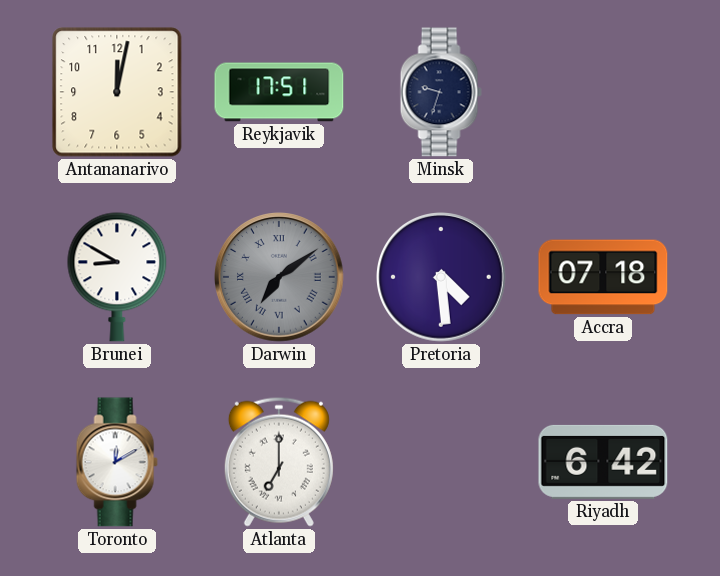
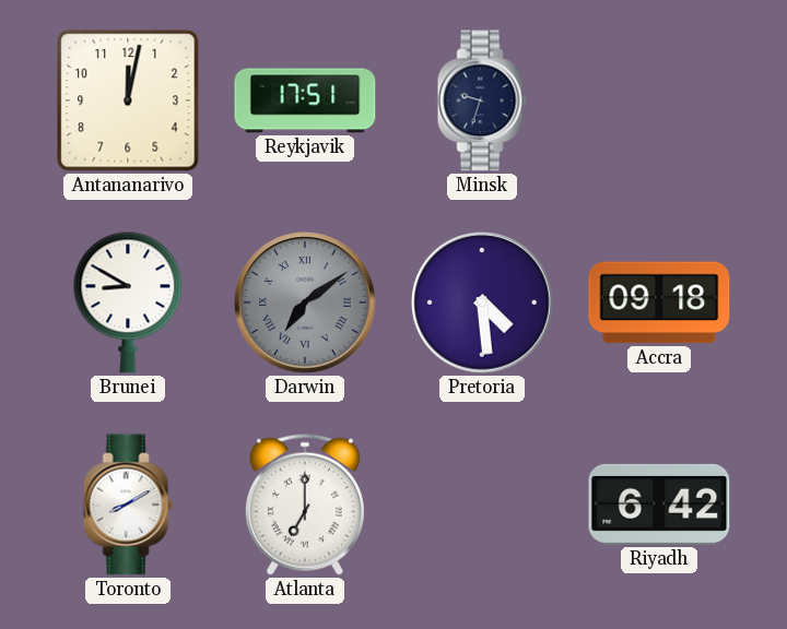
Accra: 07:18 -> 09:18
Toronto: 12:10 -> 8:10
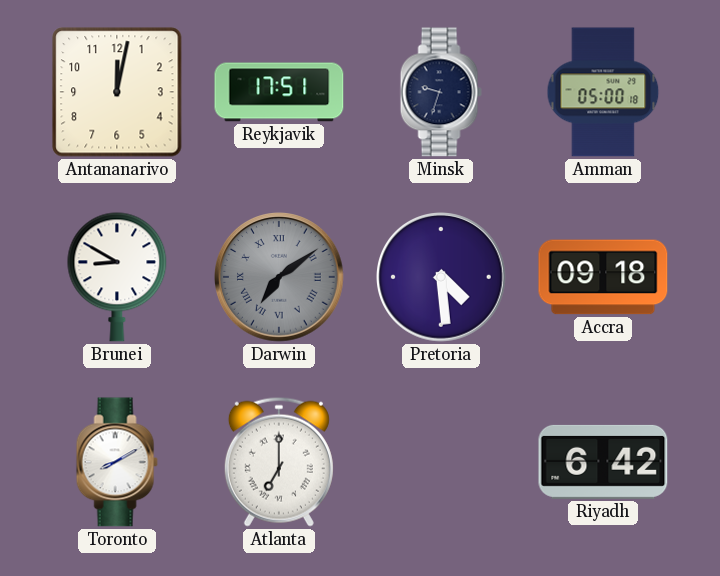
Amman: none -> 05:00
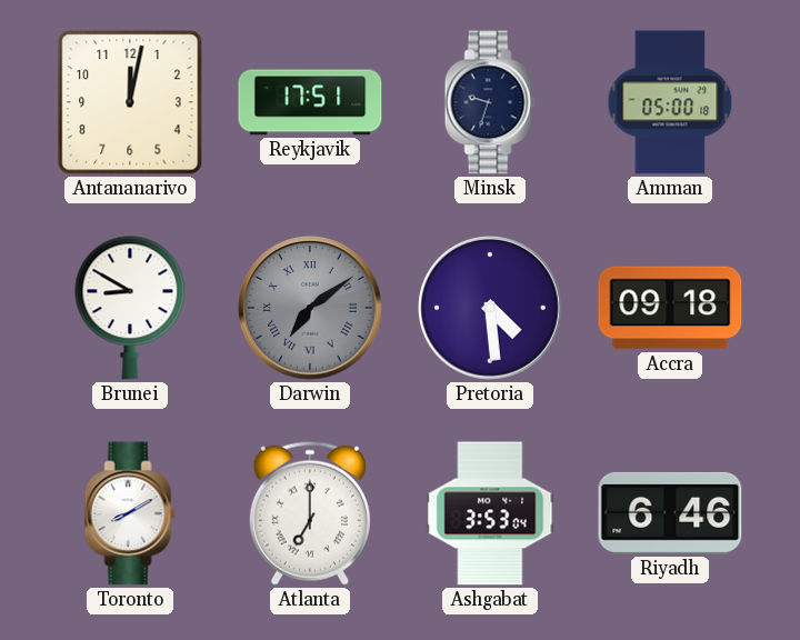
Ashgabat: none -> 3:53
Riyadh: 6:42 -> 6:46
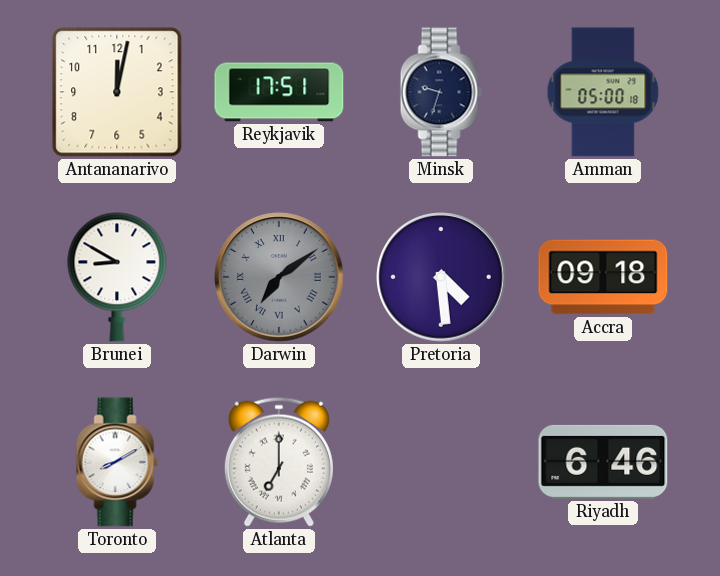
Ashgabat: 3:53 -> none
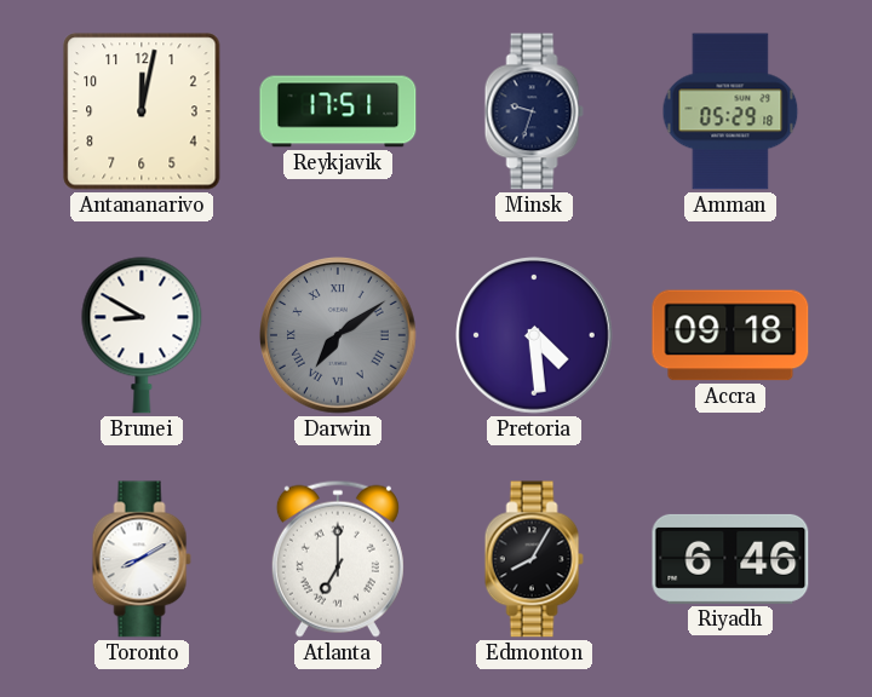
Amman: 05:00 -> 05:29
Edmonton: none -> 8:05
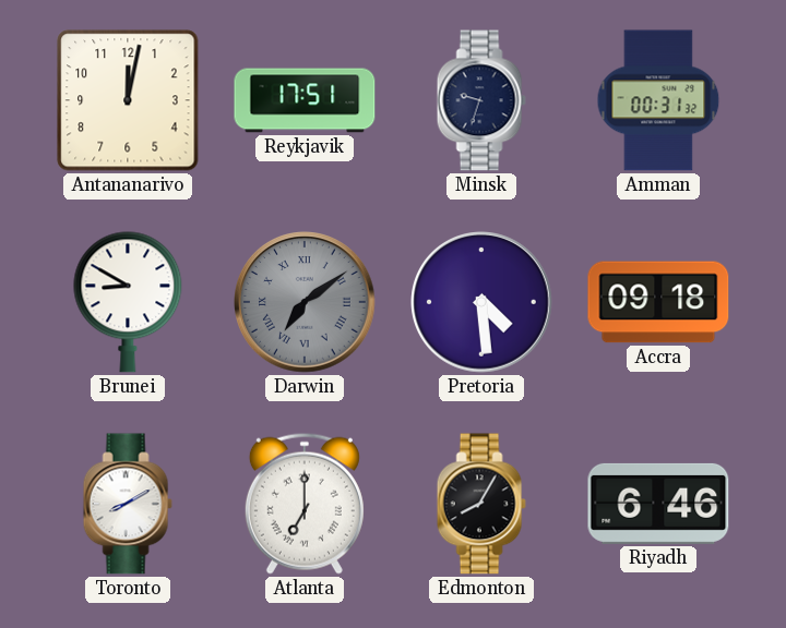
Amman: 05:29 -> 00:31
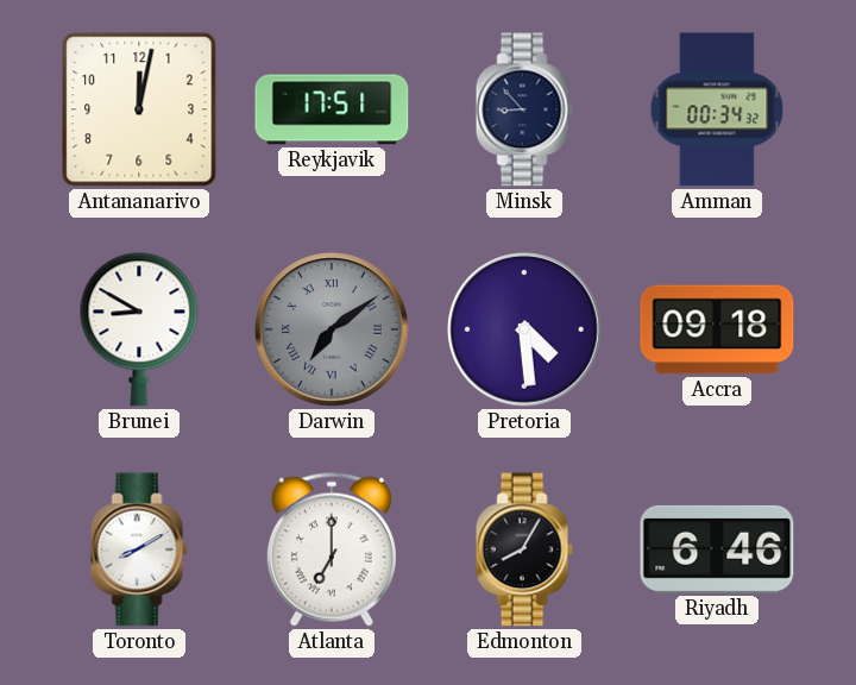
Minsk: 9:33 -> 8:53
Amman: 00:31 -> 00:34
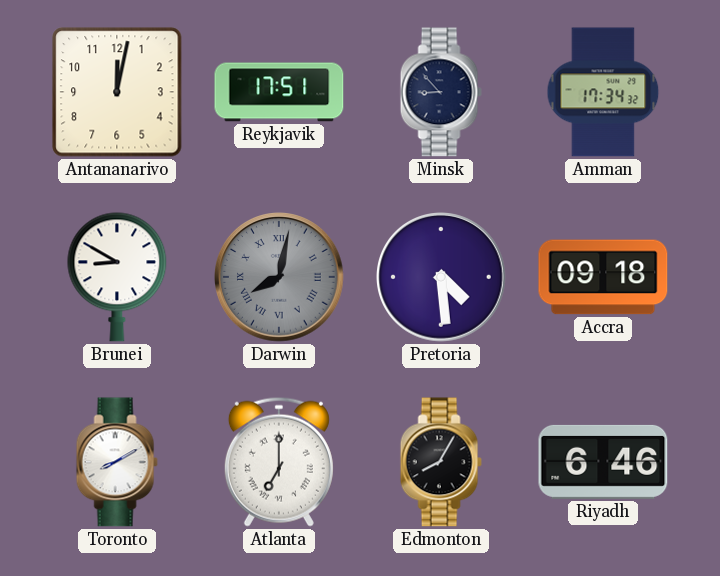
Amman: 00:34 -> 17:34
Darwin: 7:09 -> 8:02
